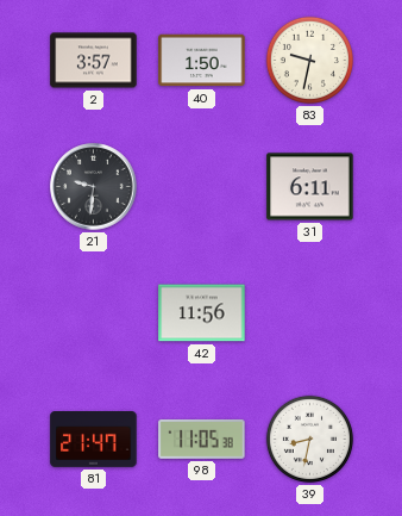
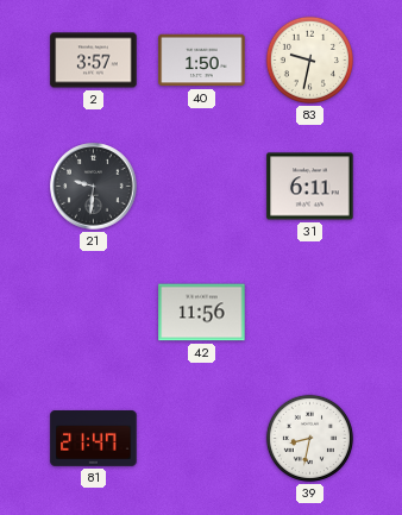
98: 11:05 -> none
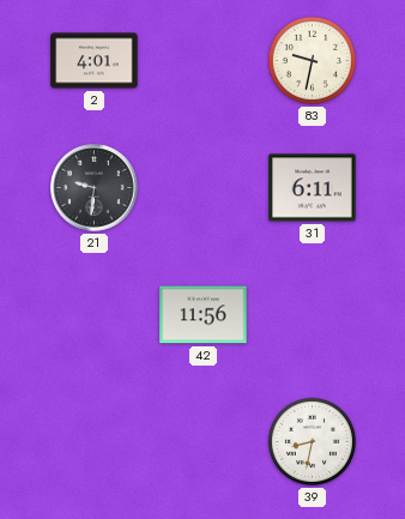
2: 3:57 -> 4:01
40: 1:50 -> none
81: 21:47 -> none
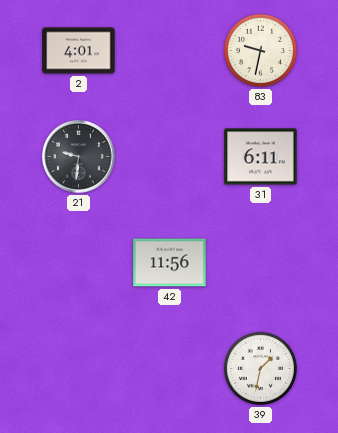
39: 8:32 -> 1:32
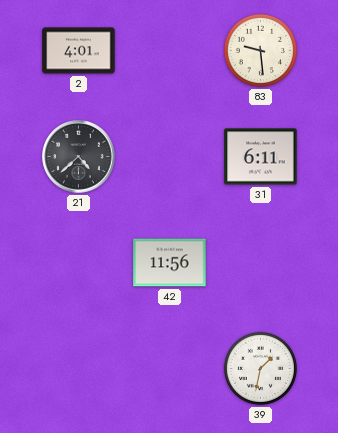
83: 9:32 -> 9:29
21: 9:31 -> 4:38
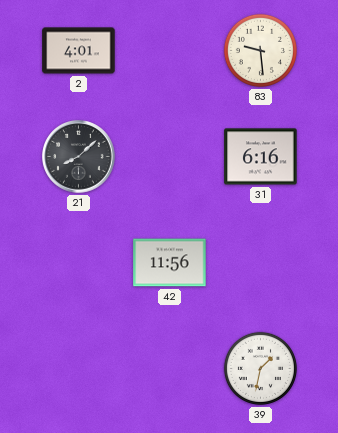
21: 4:38 -> 8:08
31: 6:11 -> 6:16
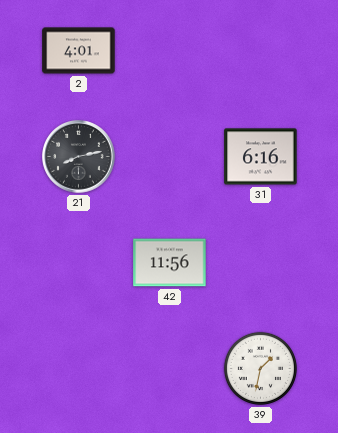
83: 9:29 -> none
21: 8:08 -> 8:13
